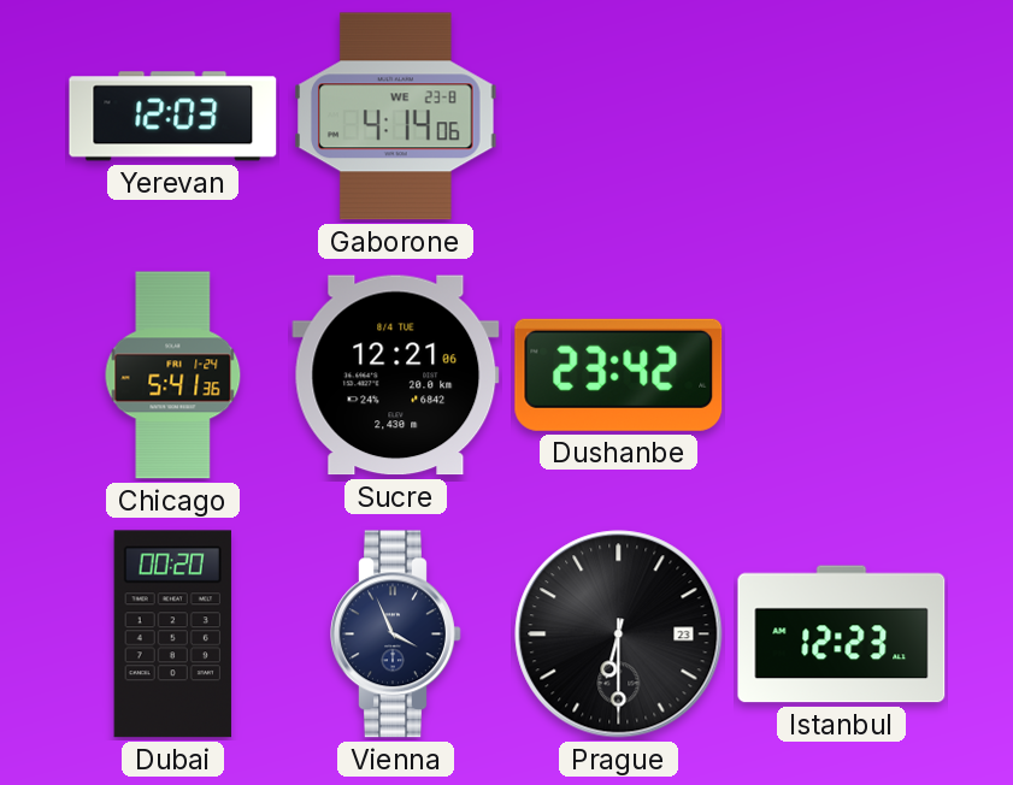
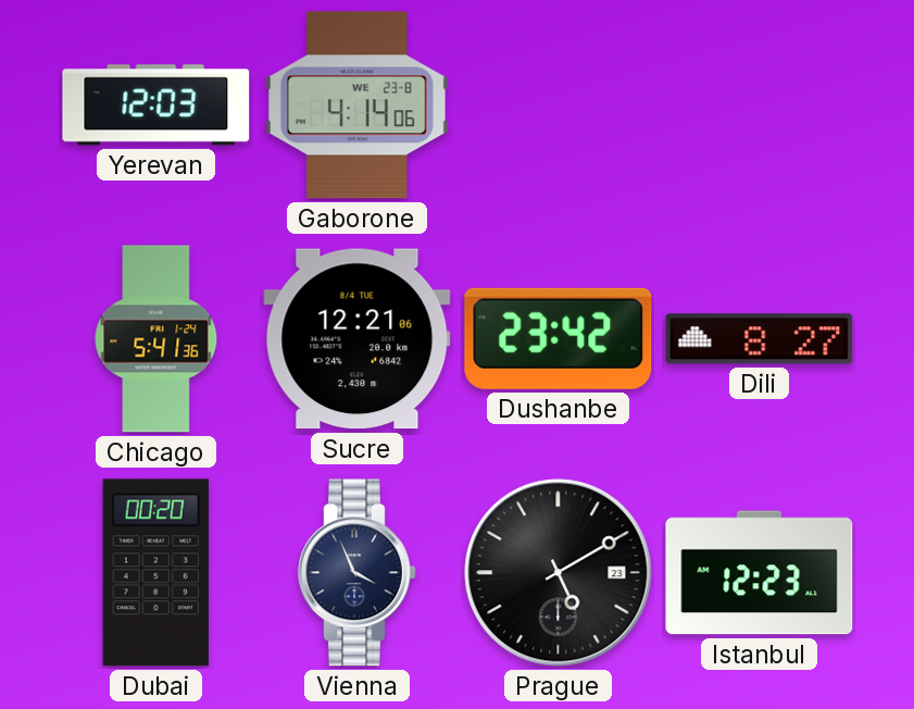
Dili: none -> 8:27
Prague: 6:30 -> 5:10
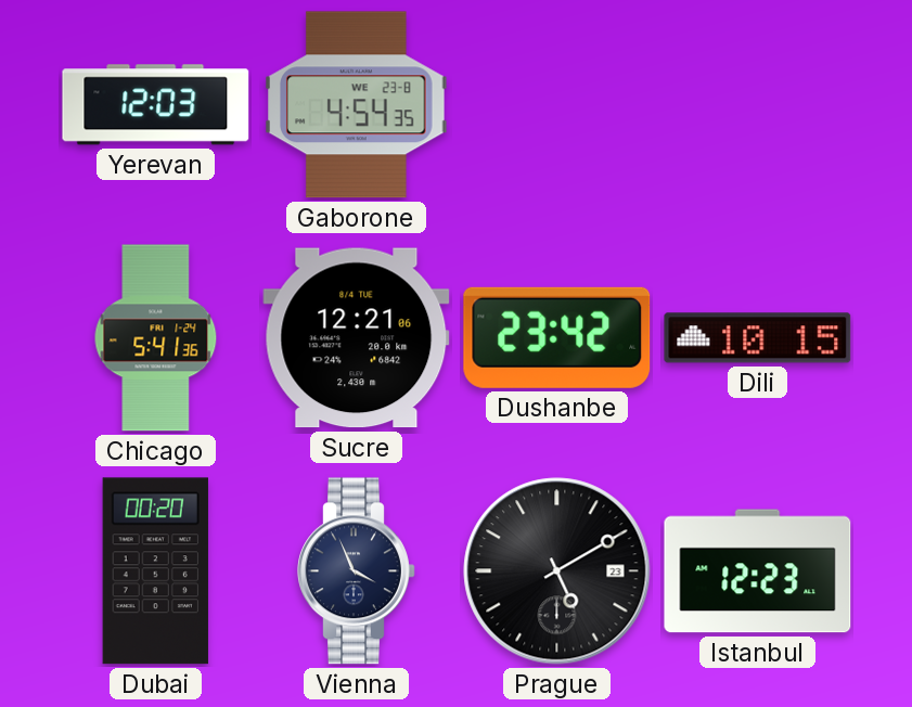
Gaborone: 4:14 -> 4:54
Dili: 8:27 -> 10:15
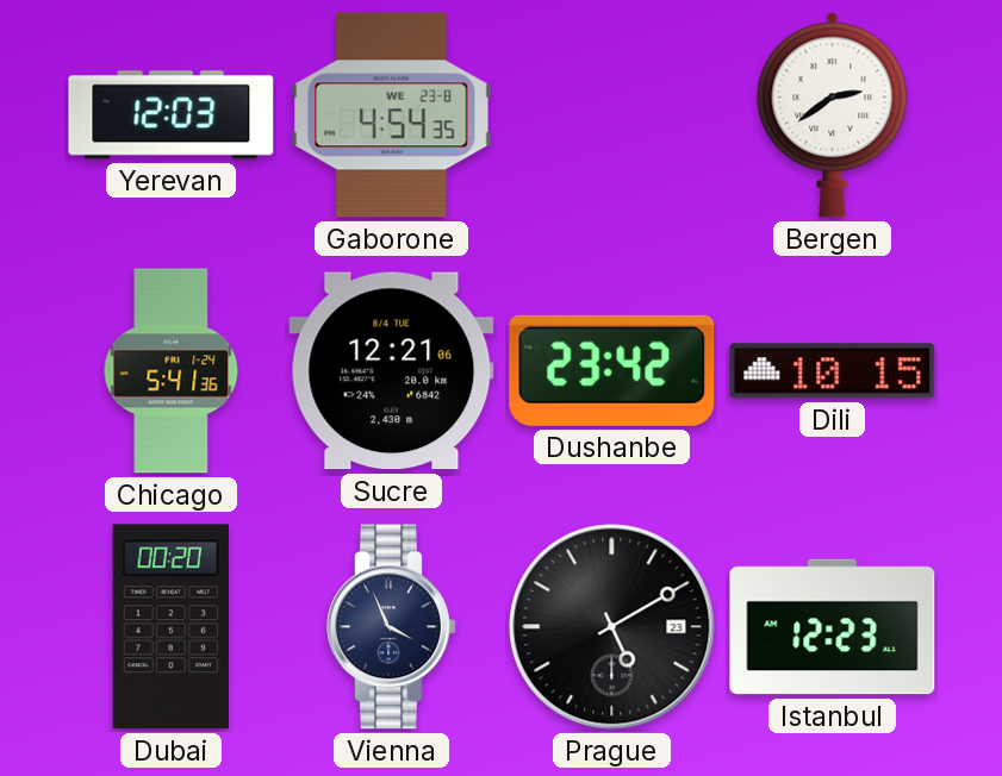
Bergen: none -> 2:39
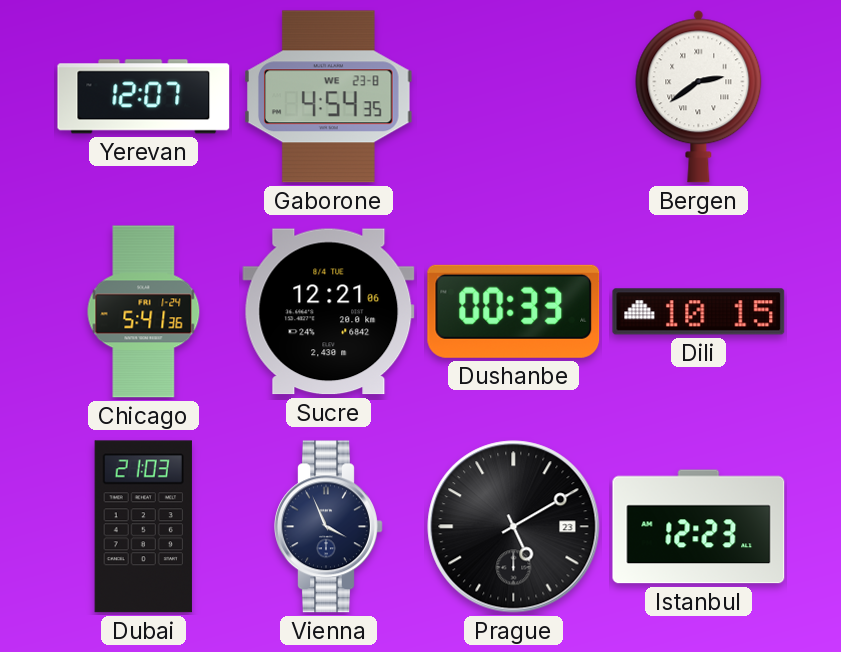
Yerevan: 12:03 -> 12:07
Dushanbe: 23:42 -> 00:33
Dubai: 00:20 -> 21:03
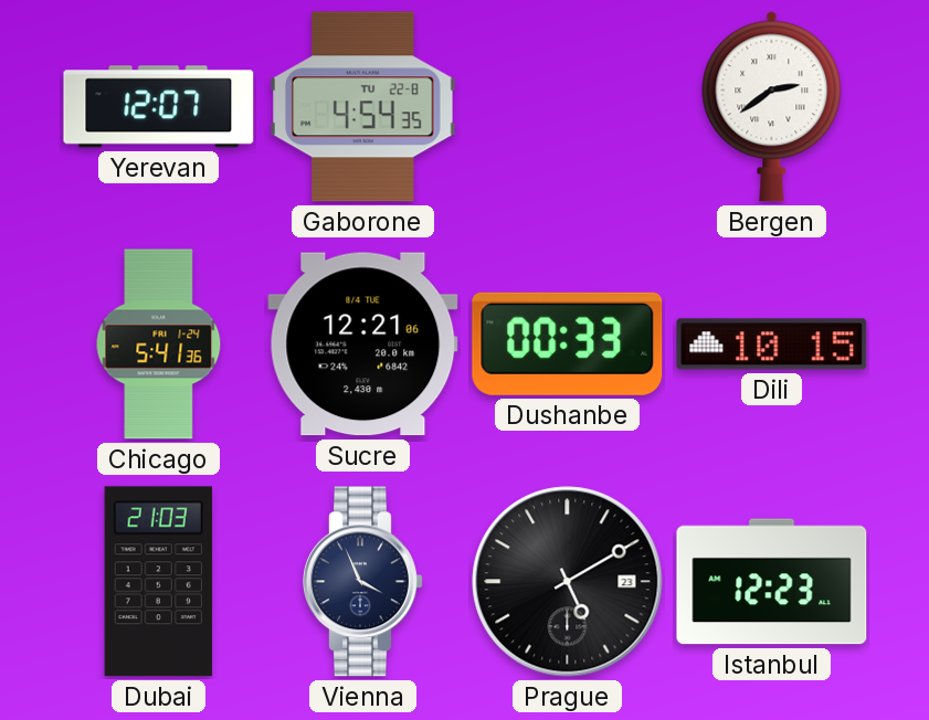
Gaborone date: WE 23-8 -> TU 22-8
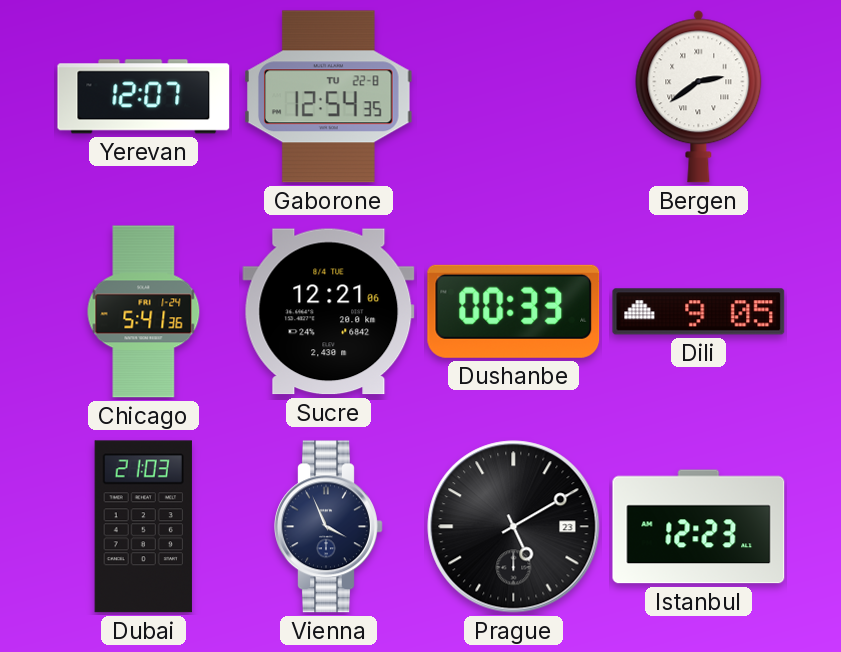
Gaborone: 4:54 -> 12:54
Dili: 10:15 -> 9:05
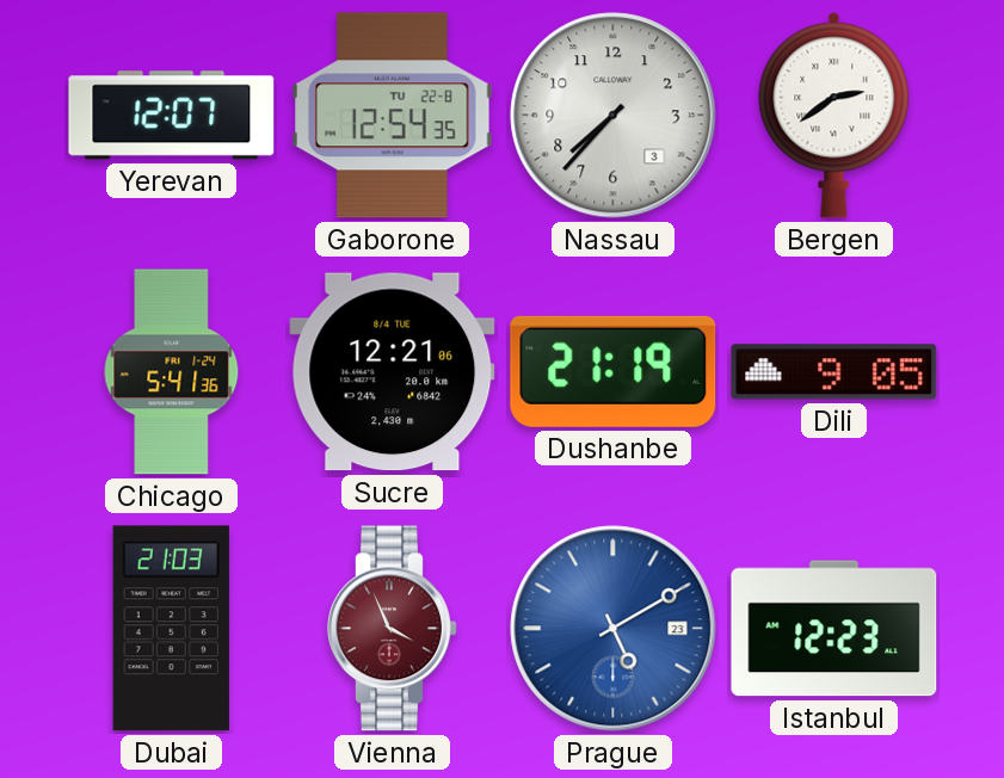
Nassau: none -> 7:37
Dushanbe: 00:33 -> 21:19
Vienna dial: navy -> burgundy
Prague dial: black -> blue
